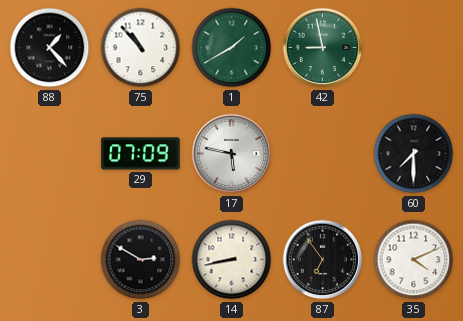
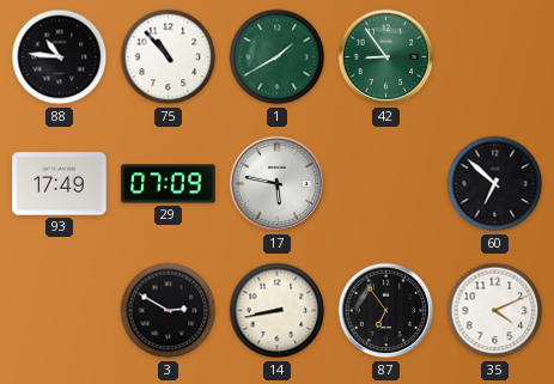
88: 1:23 -> 10:46
42: 8:58 -> 8:54
93: none -> 17:49
60: 7:30 -> 6:52
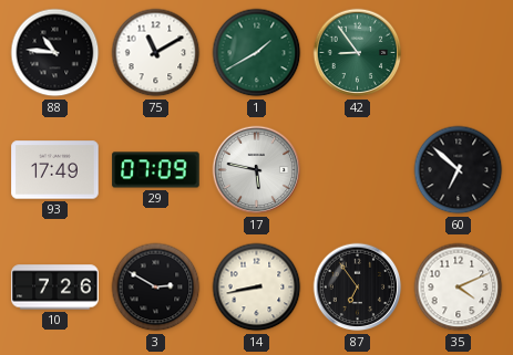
75: 10:53 -> 11:10
10: none -> 7:26
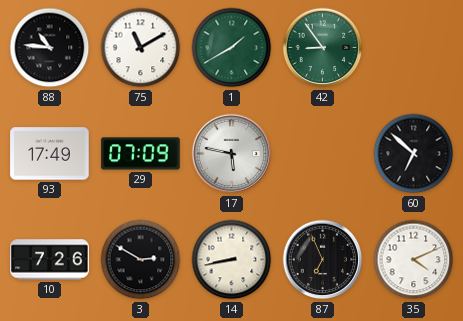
87: 6:54 -> 6:56
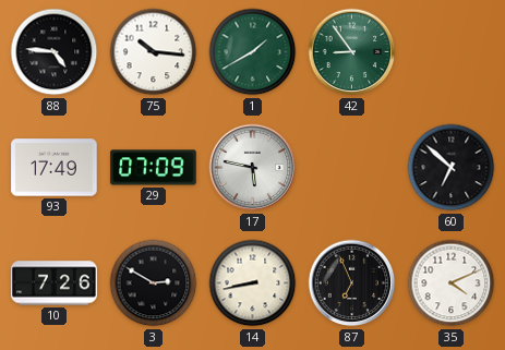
88: 10:46 -> 4:46
75: 11:10 -> 10:16
